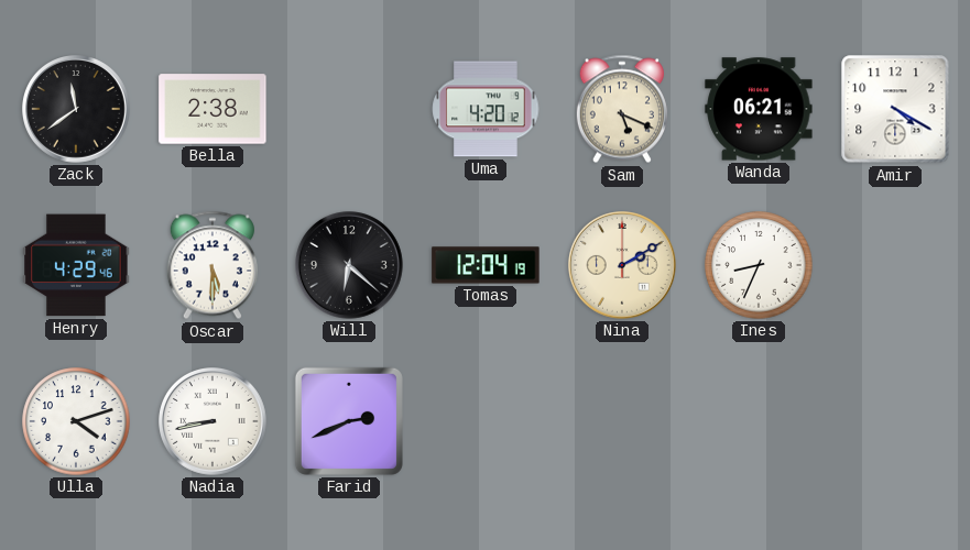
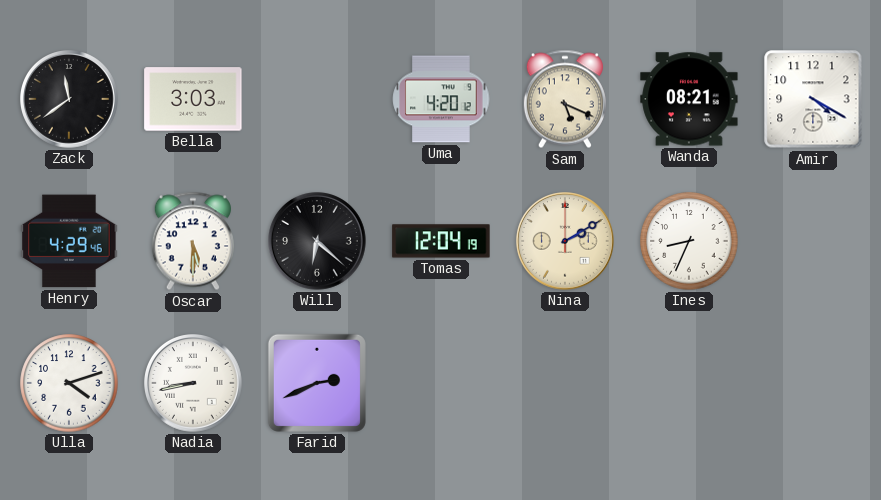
Bella: 2:38 -> 3:03
Wanda: 06:21 -> 08:21
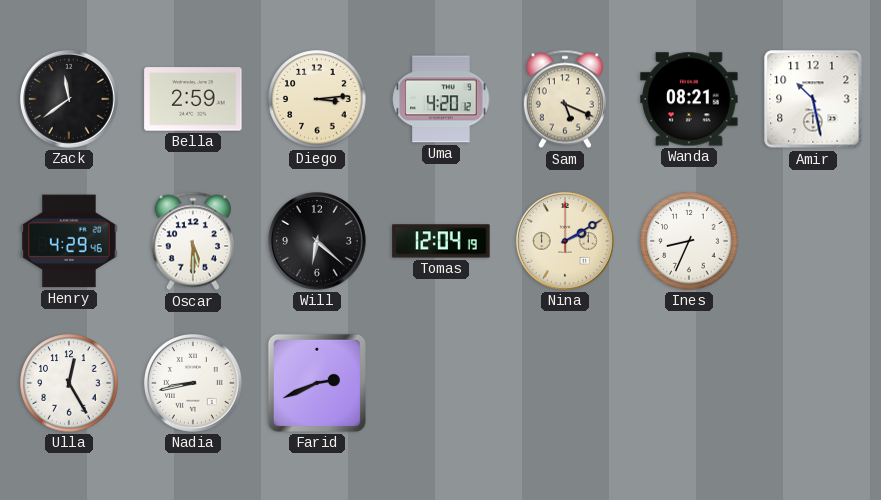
Bella: 3:03 -> 2:59
Diego: none -> 3:14
Amir: 4:20 -> 10:28
Ulla: 4:12 -> 12:25
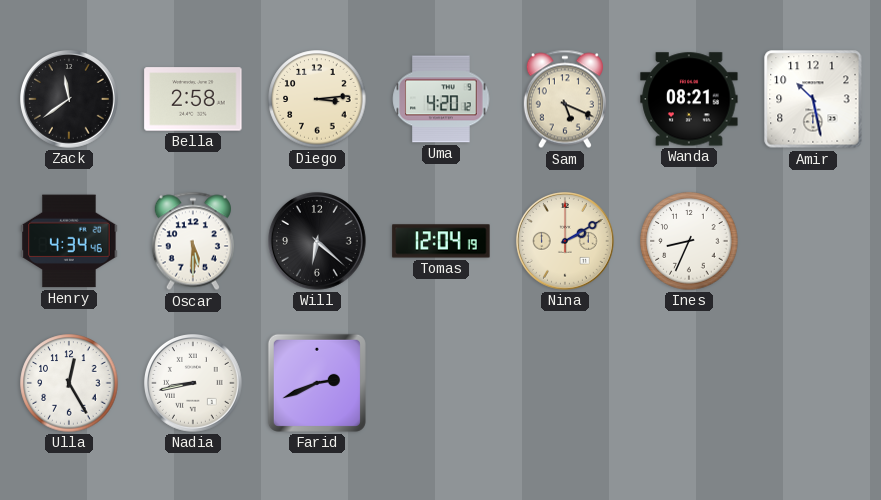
Bella: 2:59 -> 2:58
Henry: 4:29 -> 4:34
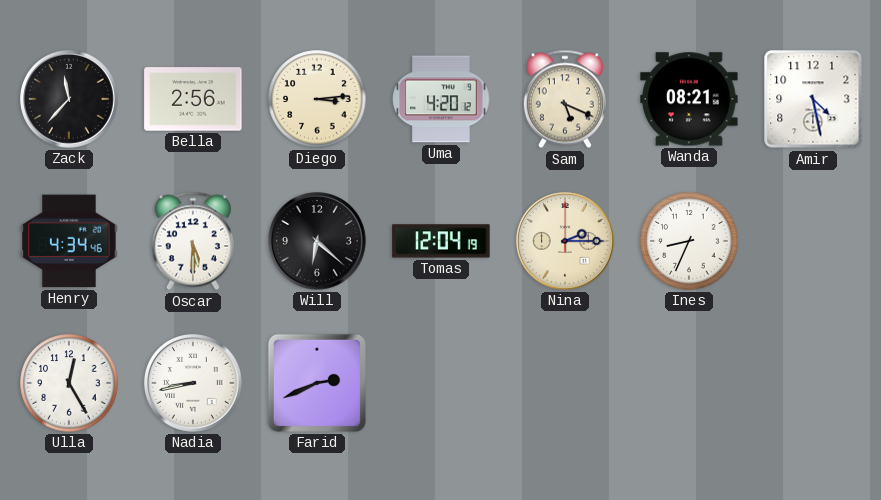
Zack: 11:39 -> 11:37
Bella: 2:58 -> 2:56
Amir: 10:28 -> 4:28
Nina: 2:10 -> 2:15
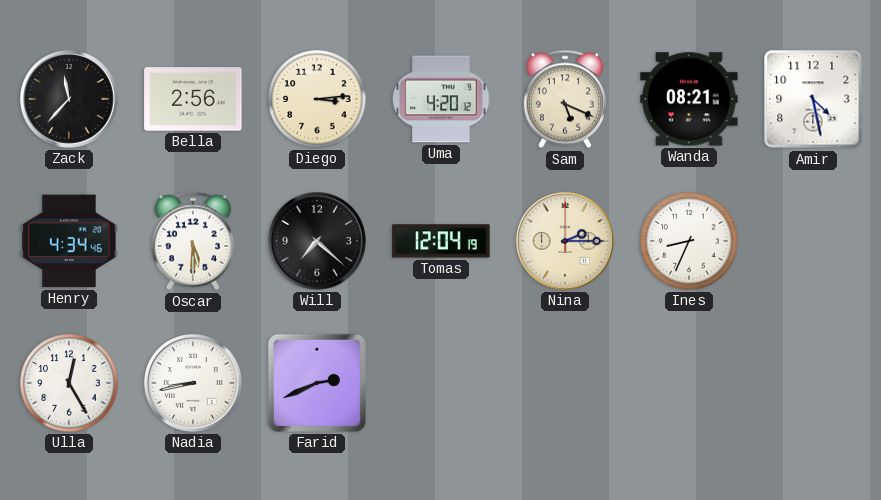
Will: 6:22 -> 7:22
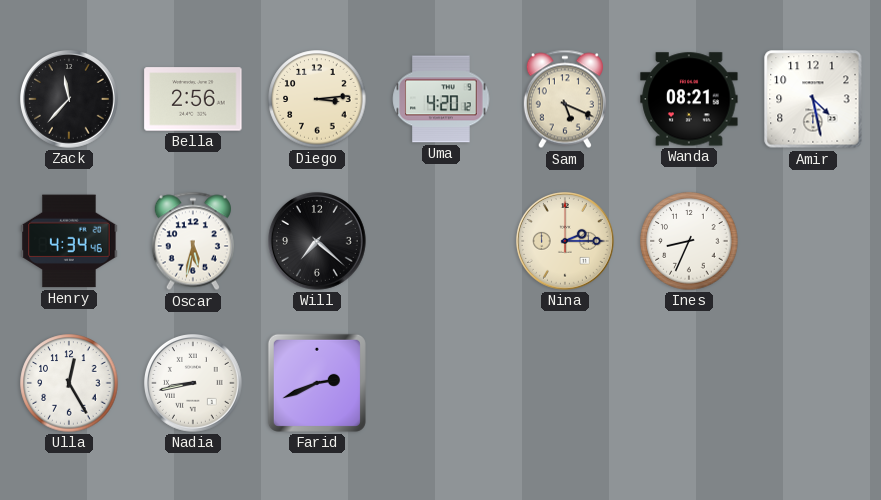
Oscar: 5:30 -> 5:32
Tomas: 12:04 -> none
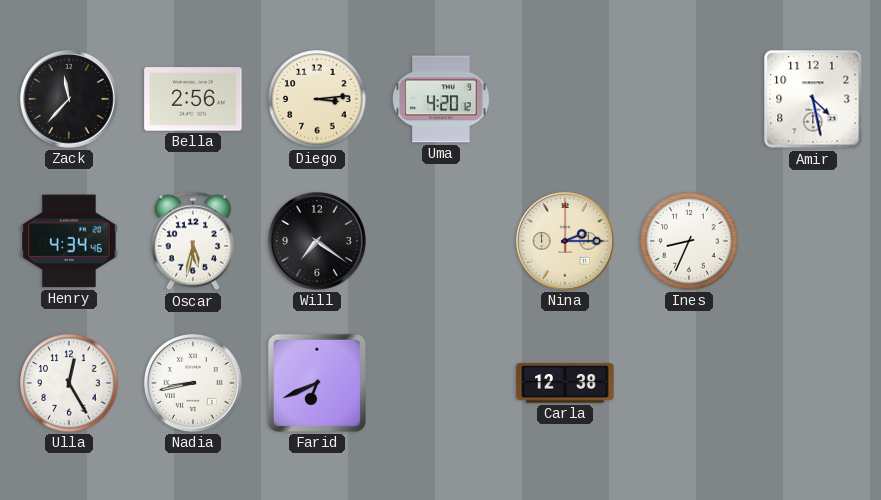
Sam: 5:19 -> none
Wanda: 08:21 -> none
Will: 7:22 -> 7:21
Farid: 2:41 -> 6:41
Carla: none -> 12:38
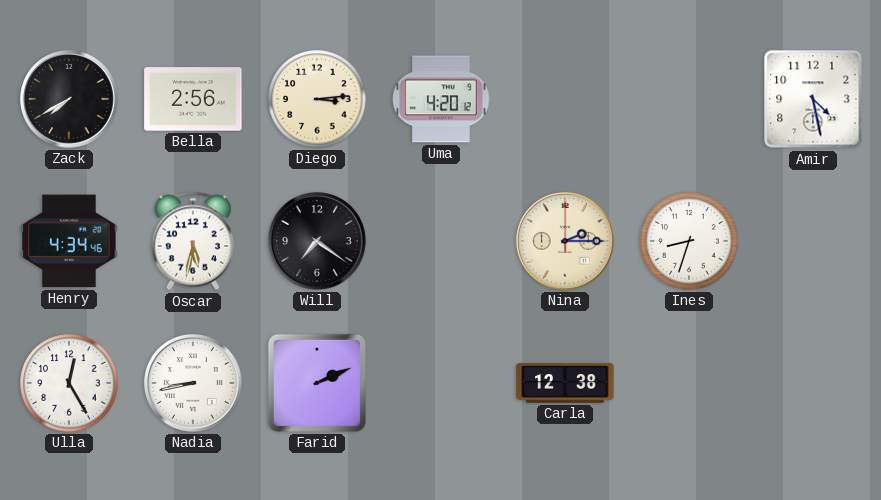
Zack: 11:37 -> 7:40
Ines: 8:34 -> 8:33
Farid: 6:41 -> 2:11
